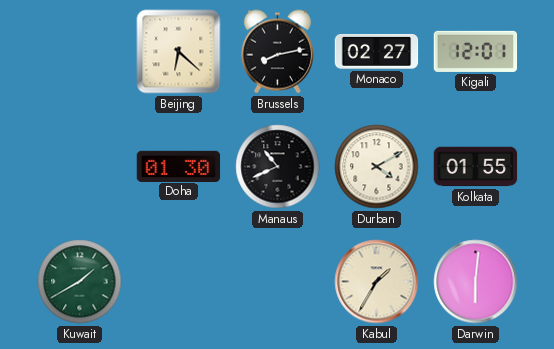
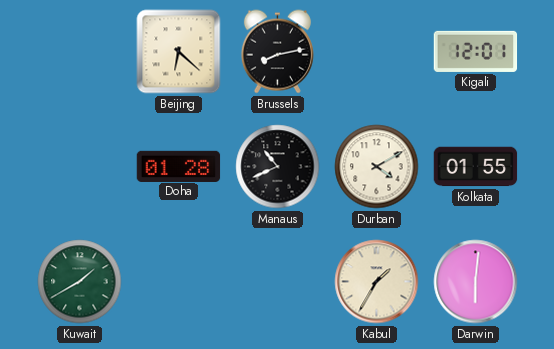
Monaco: 02:27 -> none
Doha: 01:30 -> 01:28
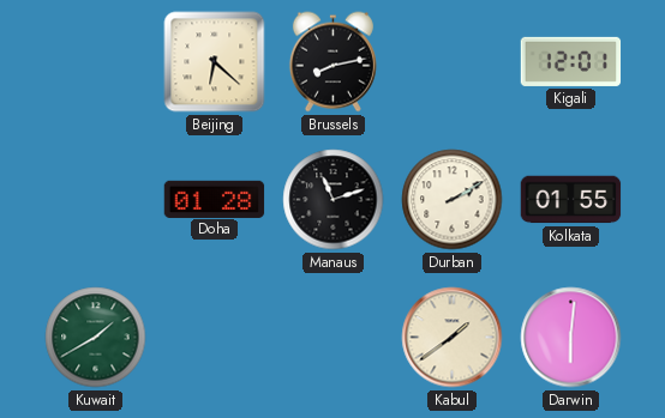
Manaus: 10:41 -> 11:12
Durban: 4:10 -> 2:10
Kabul: 1:35 -> 1:39
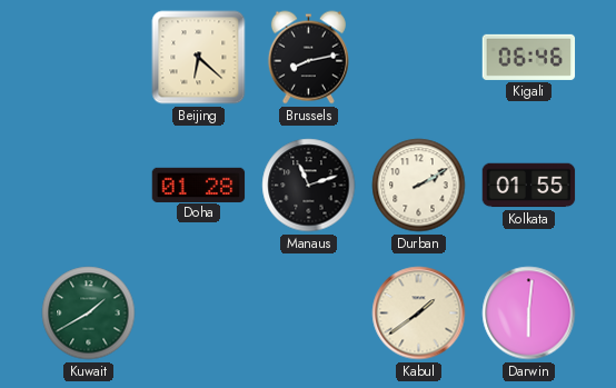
Kigali: 12:01 -> 06:46
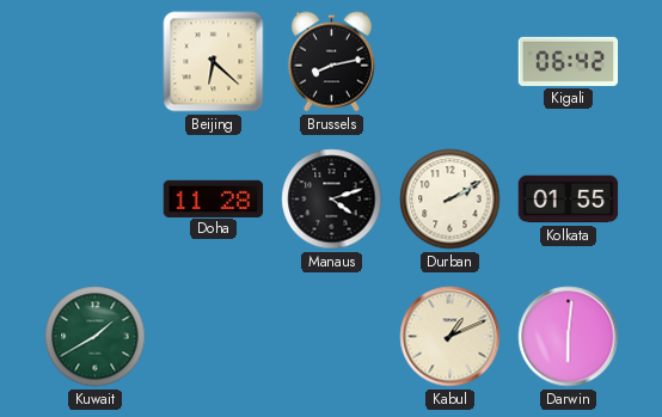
Kigali: 06:46 -> 06:42
Doha: 01:28 -> 11:28
Manaus: 11:12 -> 4:12
Kabul: 1:39 -> 1:11
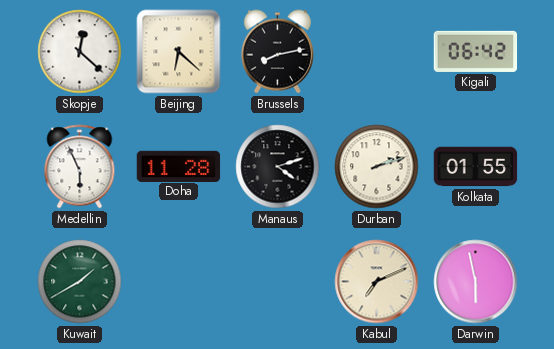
Skopje: none -> 12:22
Medellin: none -> 5:56
Durban: 2:10 -> 2:12
Kabul: 1:11 -> 7:11
Darwin: 6:01 -> 5:58
